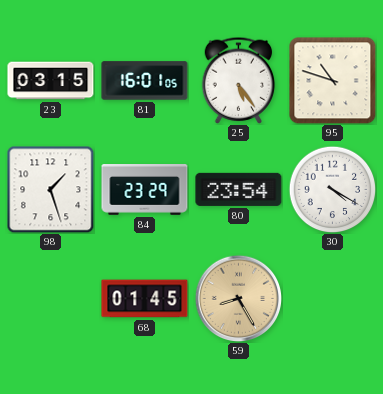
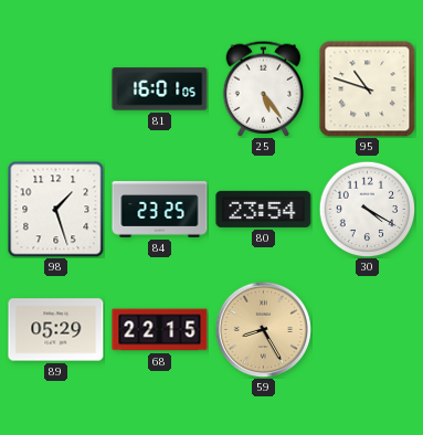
23: 03:15 -> none
84: 23:29 -> 23:25
89: none -> 05:29
68: 01:45 -> 22:15
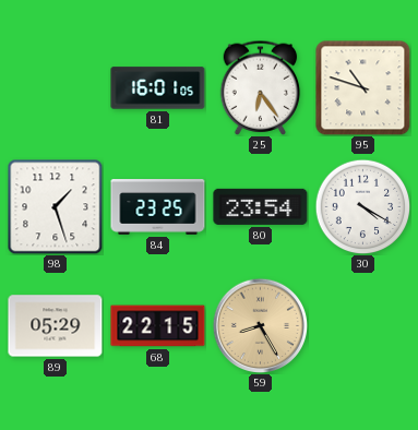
25: 5:24 -> 6:24
